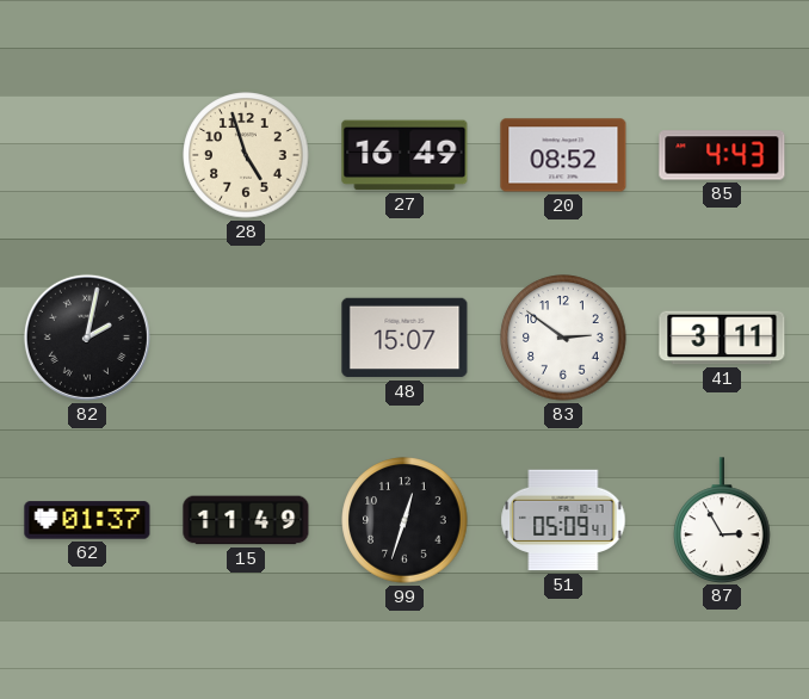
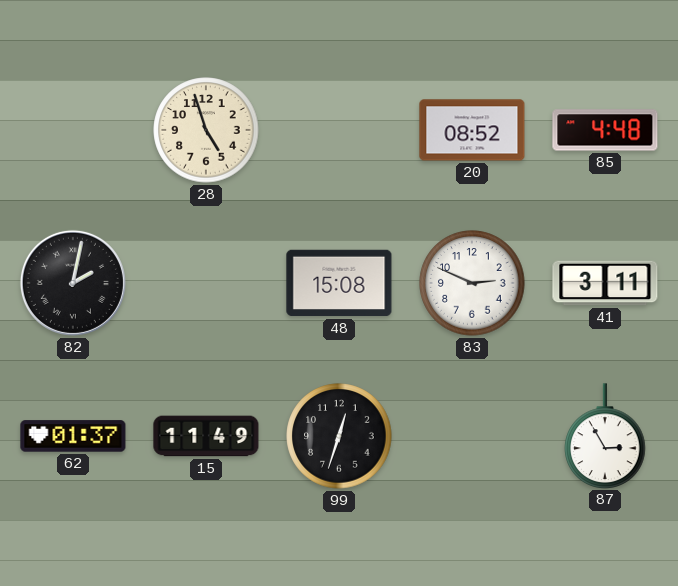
27: 16:49 -> none
85: 4:43 -> 4:48
48: 15:07 -> 15:08
83: 2:51 -> 2:49
51: 05:09 -> none
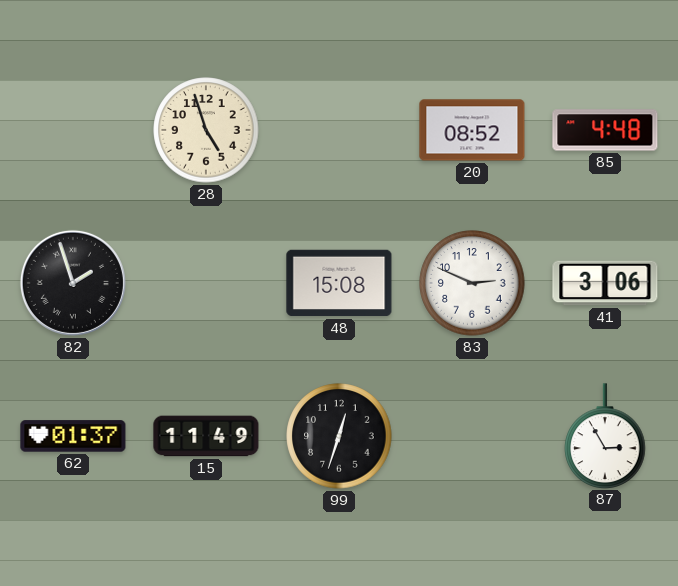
82: 2:02 -> 1:57
41: 3:11 -> 3:06
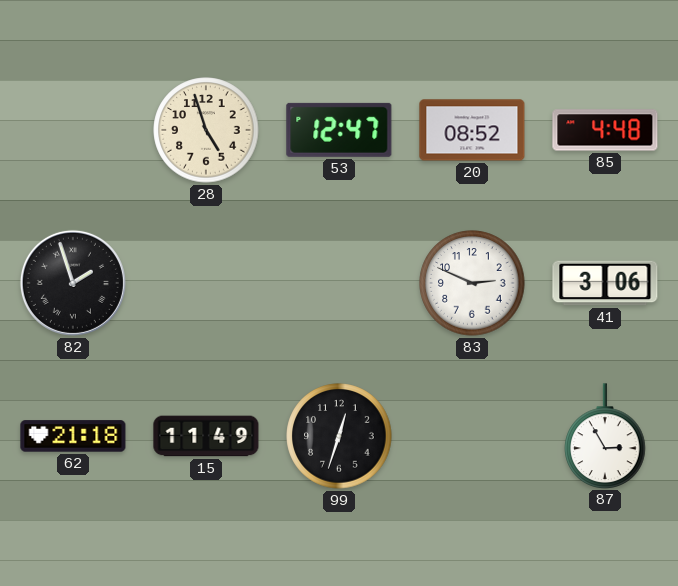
53: none -> 12:47
48: 15:08 -> none
62: 01:37 -> 21:18
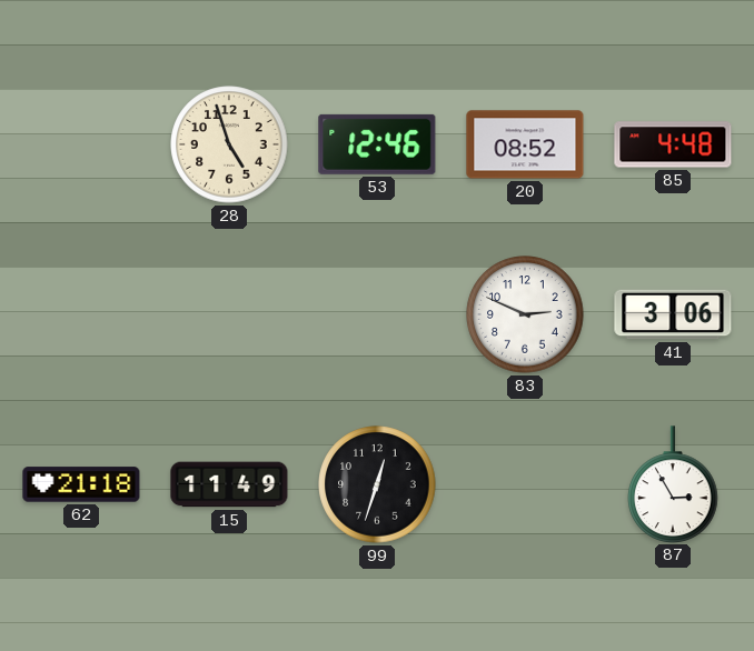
53: 12:47 -> 12:46
82: 1:57 -> none
